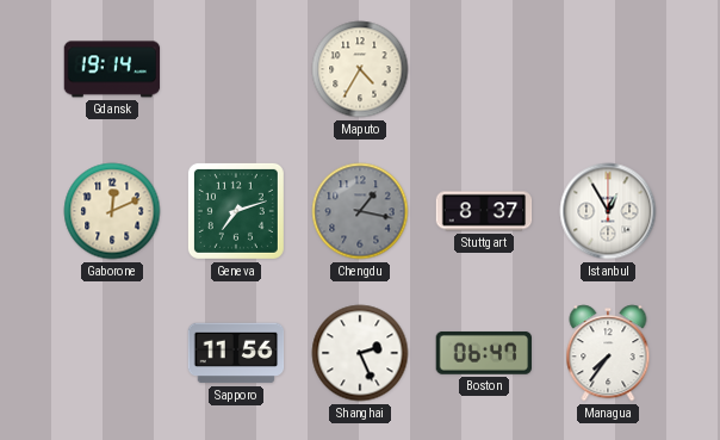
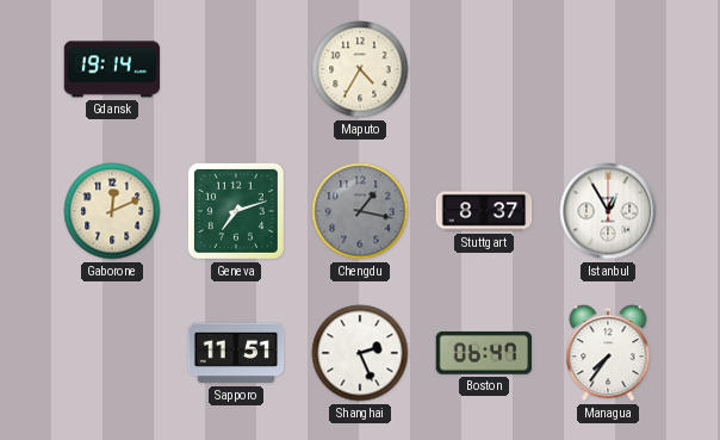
Sapporo: 11:56 -> 11:51
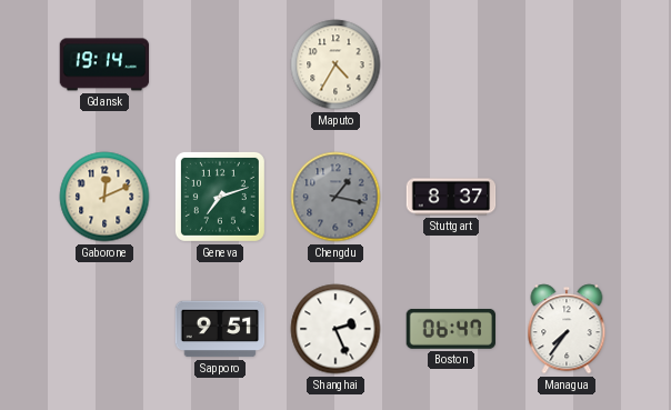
Istanbul: 12:55 -> none
Sapporo: 11:51 -> 9:51
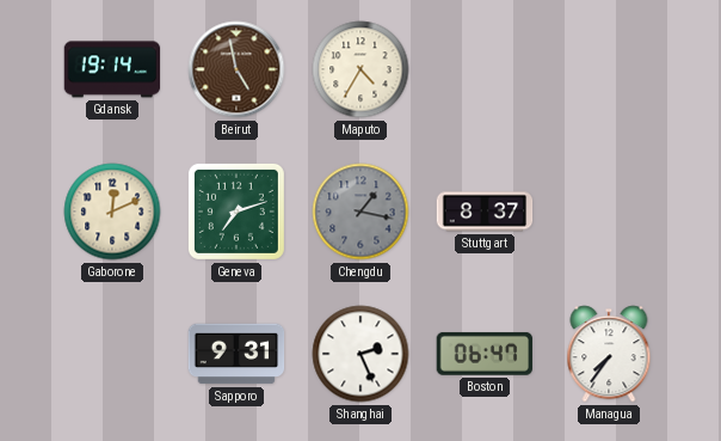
Beirut: none -> 4:58
Sapporo: 9:51 -> 9:31
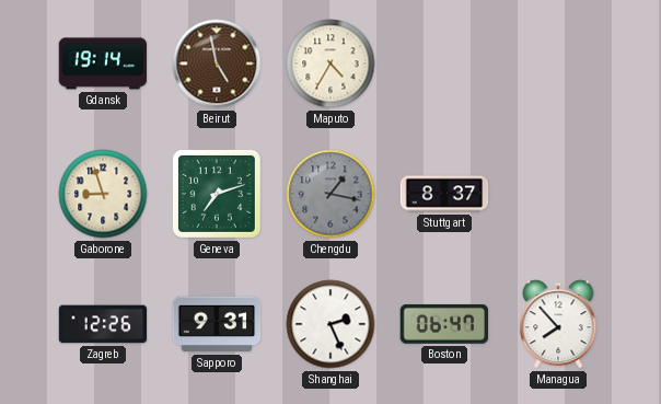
Gaborone: 12:11 -> 8:57
Zagreb: none -> 12:26
Managua: 7:36 -> 7:53
